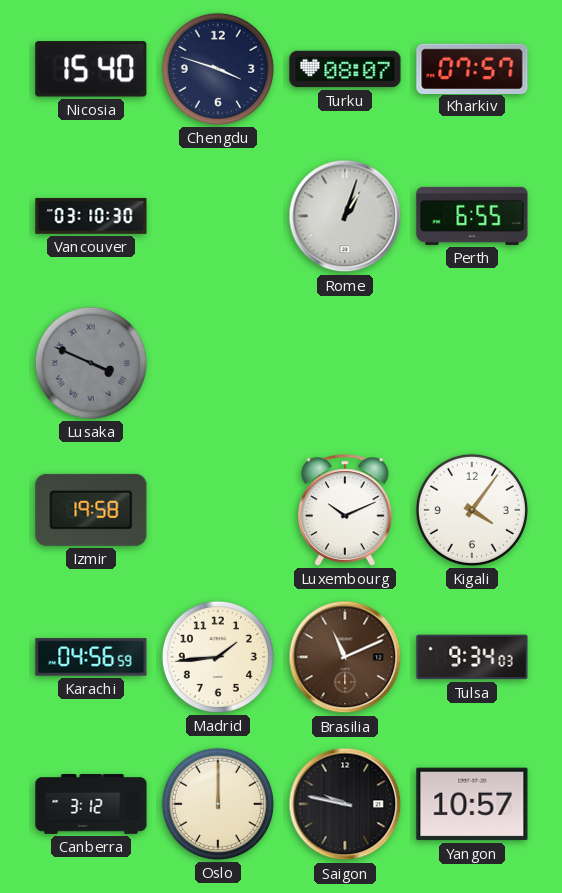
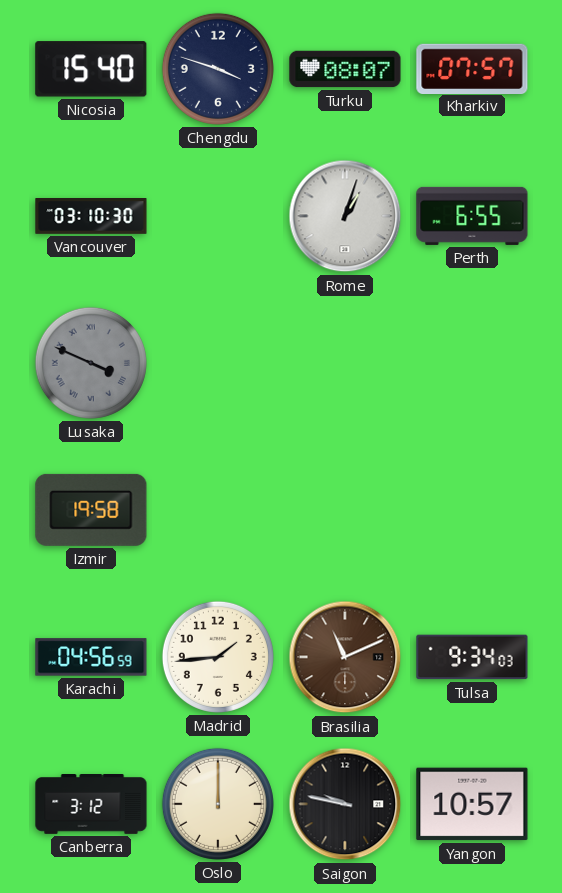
Luxembourg: 10:11 -> none
Kigali: 4:06 -> none
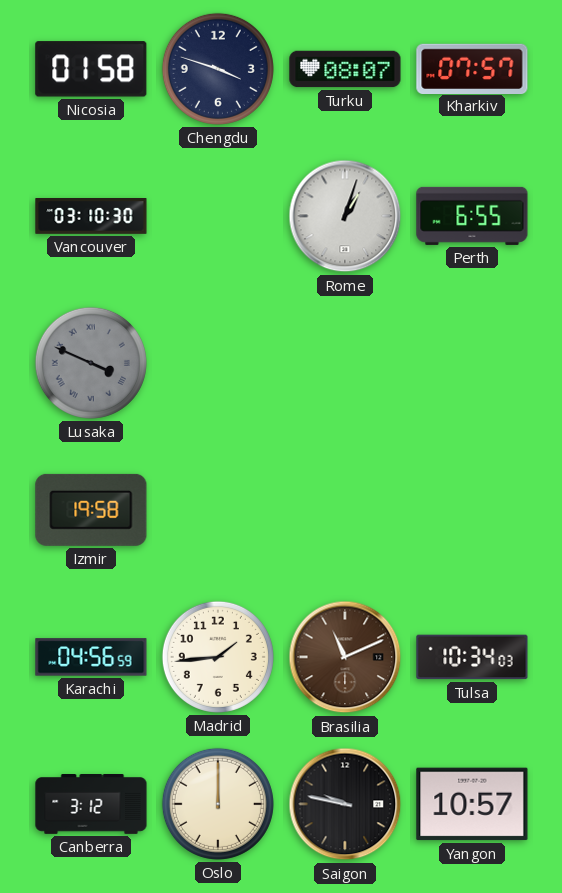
Nicosia: 15:40 -> 01:58
Tulsa: 9:34 -> 10:34
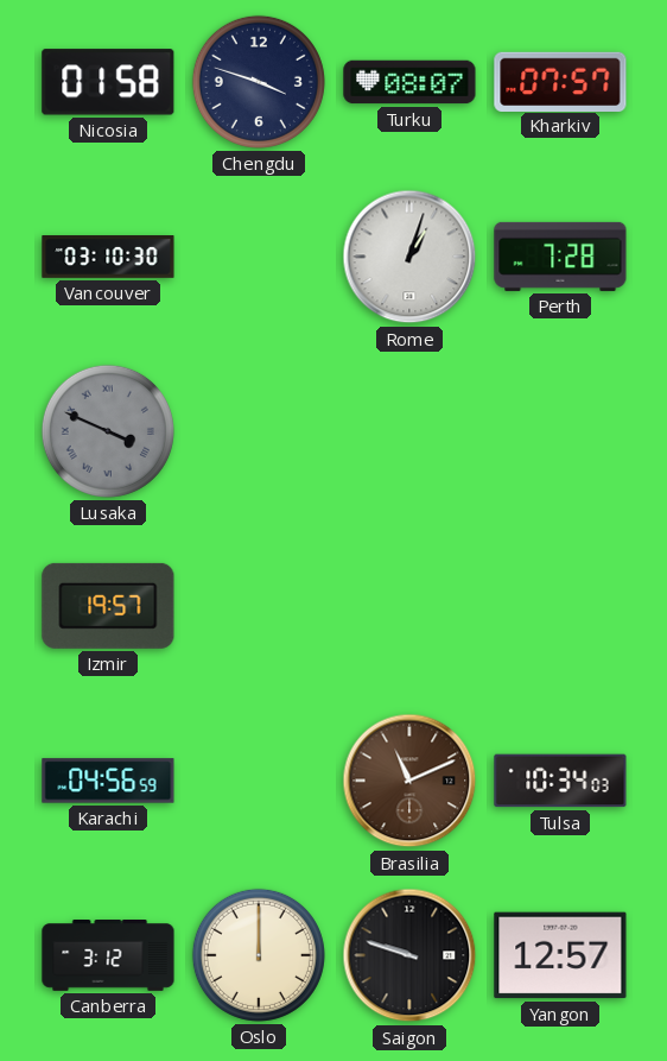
Perth: 6:55 -> 7:28
Izmir: 19:58 -> 19:57
Madrid: 1:44 -> none
Saigon: 9:47 -> 9:48
Yangon: 10:57 -> 12:57
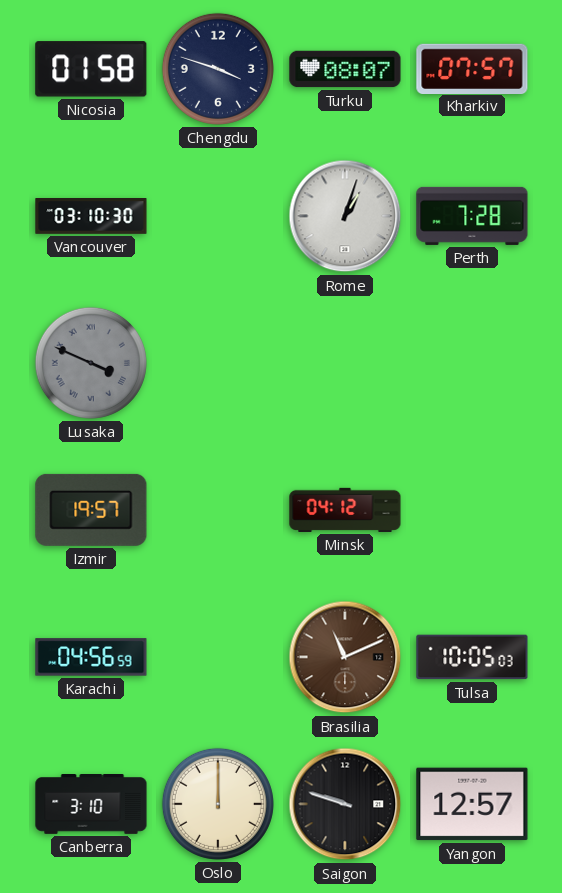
Minsk: none -> 04:12
Tulsa: 10:34 -> 10:05
Canberra: 3:12 -> 3:10
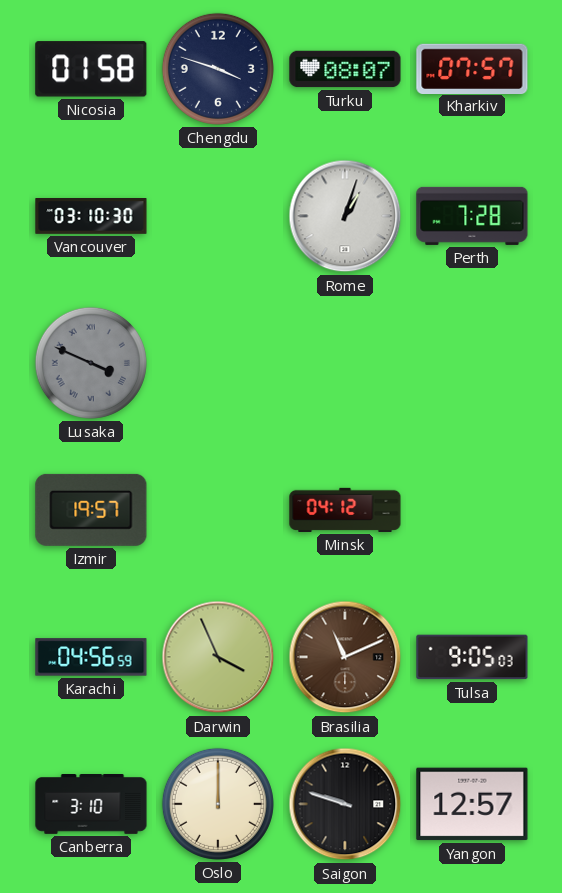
Darwin: none -> 3:56
Tulsa: 10:05 -> 9:05
